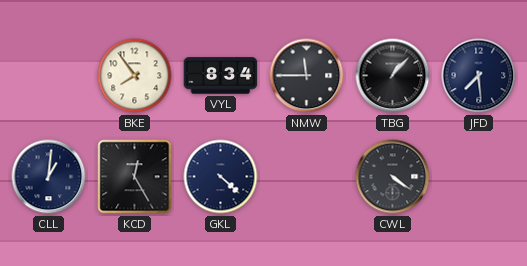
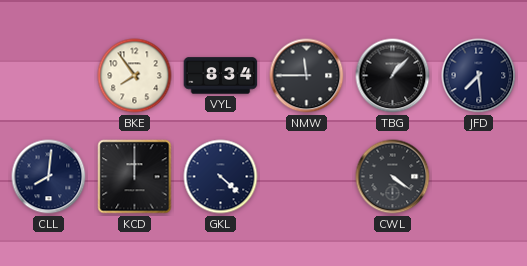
CLL: 1:01 -> 8:01
KCD: 12:25 -> 12:00
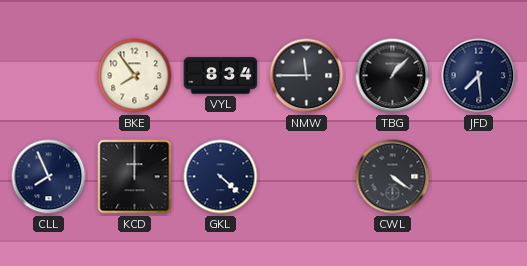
CLL: 8:01 -> 7:56
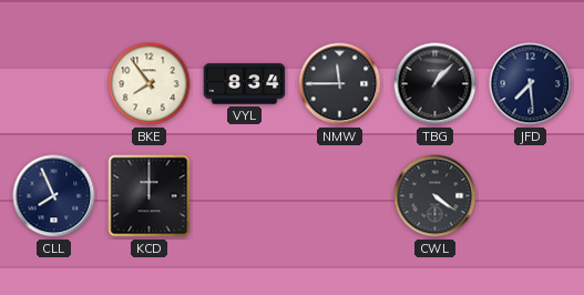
GKL: 4:22 -> none
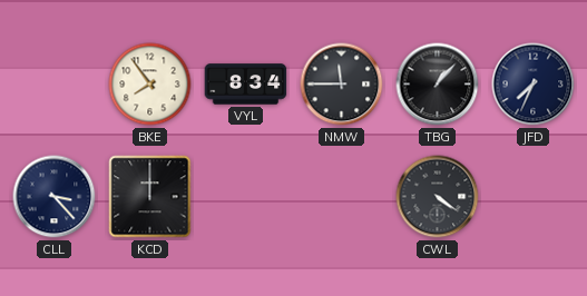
JFD: 7:29 -> 7:34
CLL: 7:56 -> 3:23
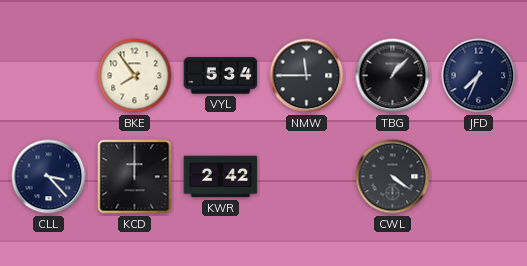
VYL: 8:34 -> 5:34
KWR: none -> 2:42
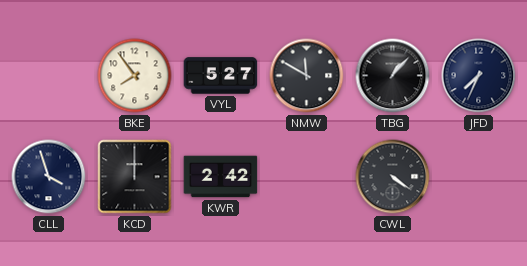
VYL: 5:34 -> 5:27
NMW: 11:45 -> 11:50
CLL: 3:23 -> 3:57
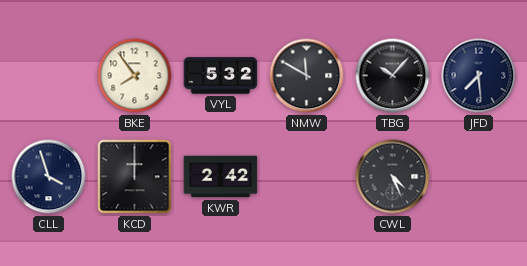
VYL: 5:27 -> 5:32
TBG: 1:07 -> 10:07
JFD: 7:34 -> 7:29
CWL: 4:21 -> 4:26
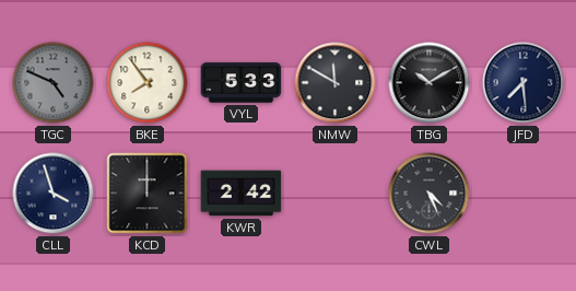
TGC: none -> 4:49
VYL: 5:32 -> 5:33
TBG: 10:07 -> 10:10
